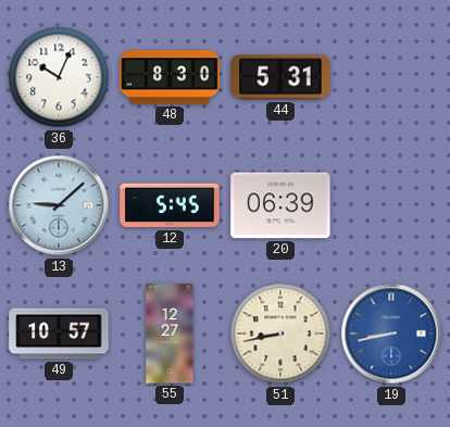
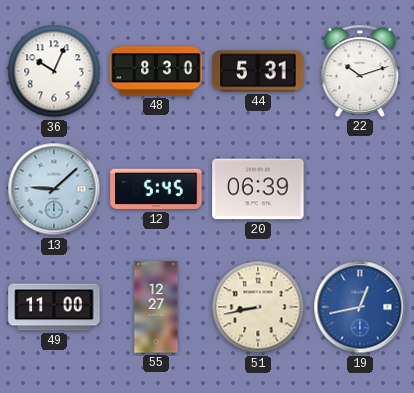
22: none -> 10:12
49: 10:57 -> 11:00
19: 8:43 -> 12:43
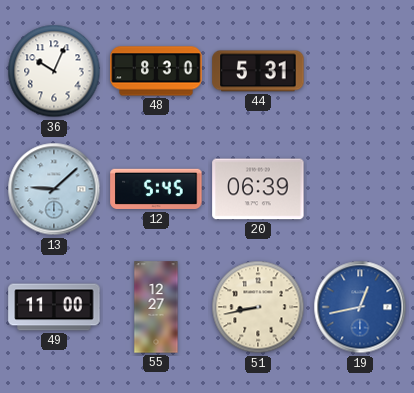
22: 10:12 -> none
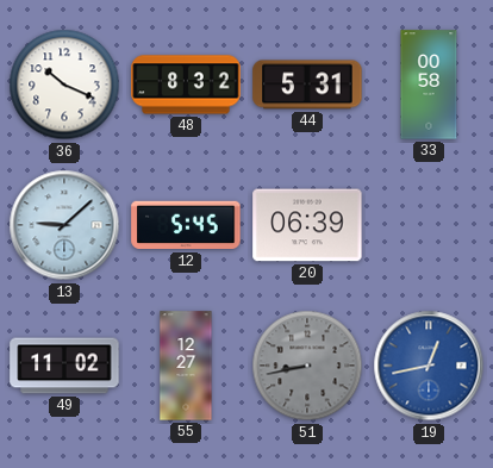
36: 10:04 -> 10:19
48: 8:30 -> 8:32
33: none -> 00:58
49: 11:00 -> 11:02
51 dial: cream -> grey
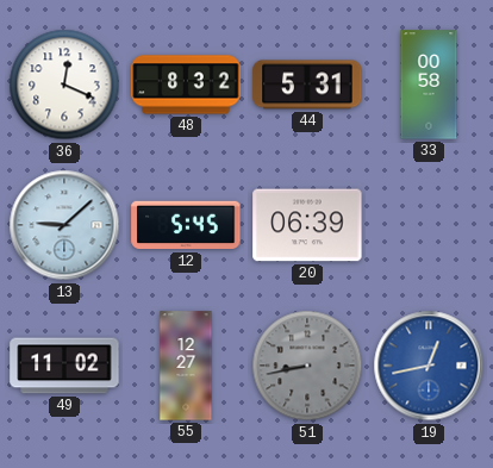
36: 10:19 -> 12:19
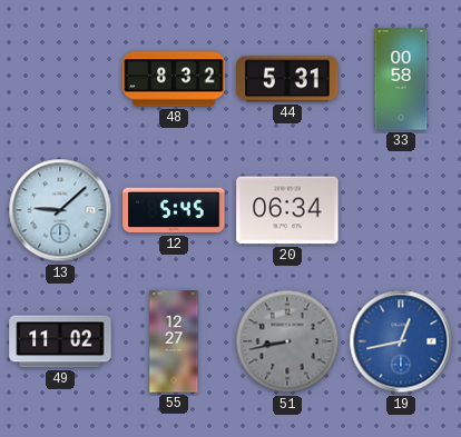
36: 12:19 -> none
20: 06:39 -> 06:34
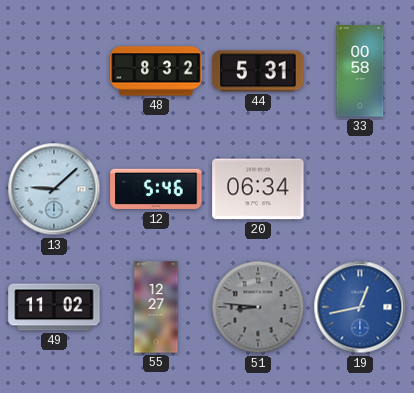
12: 5:45 -> 5:46
51: 8:43 -> 8:46
